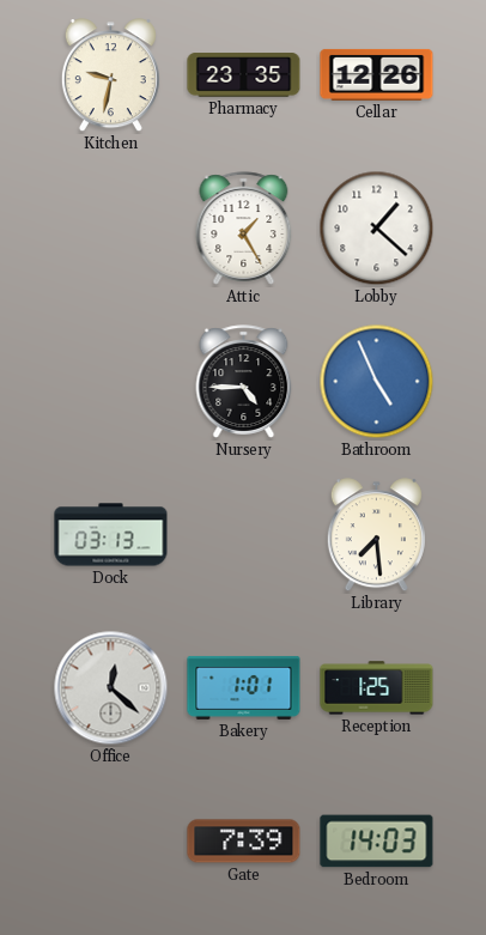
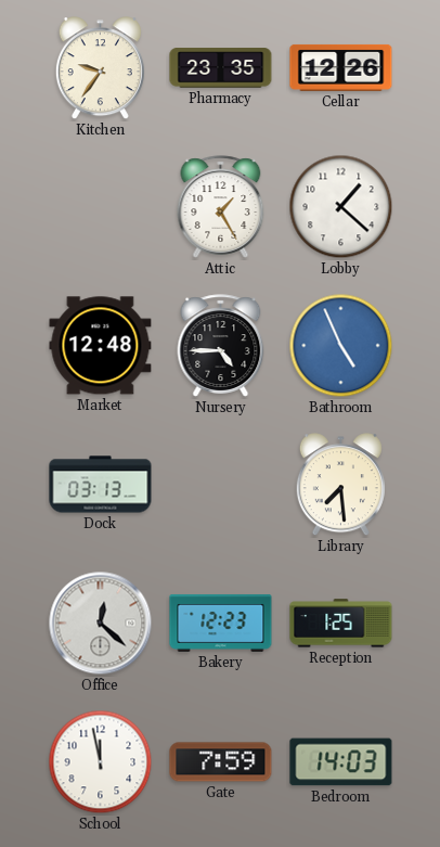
Kitchen: 9:32 -> 9:36
Market: none -> 12:48
Bakery: 1:01 -> 12:23
School: none -> 11:58
Gate: 7:39 -> 7:59
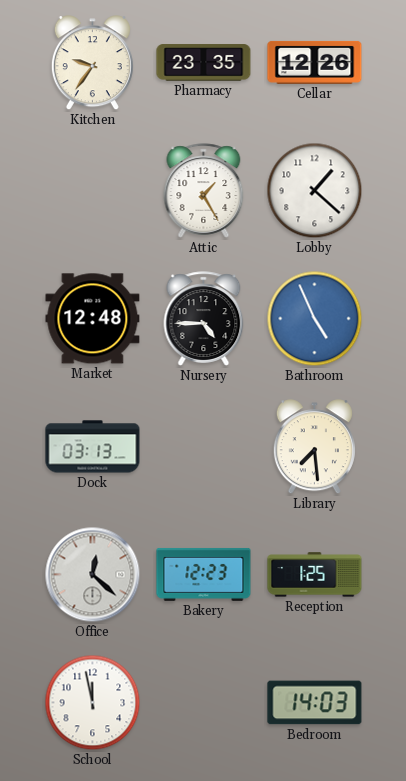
Gate: 7:59 -> none
